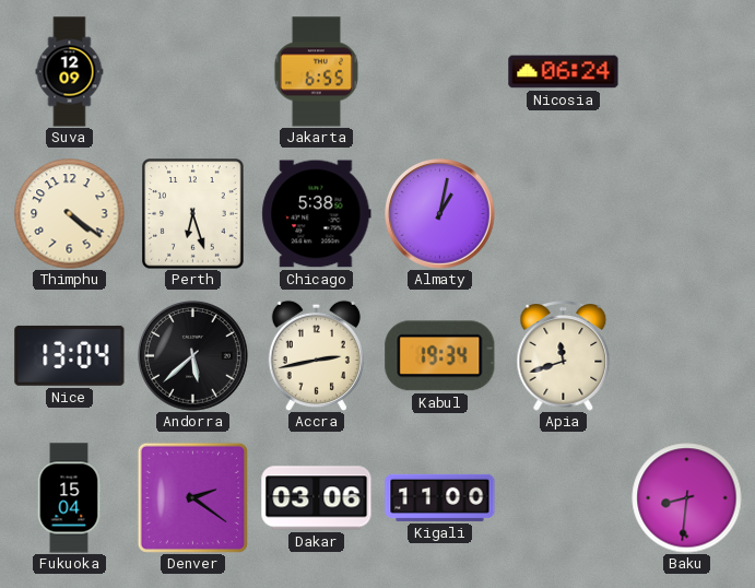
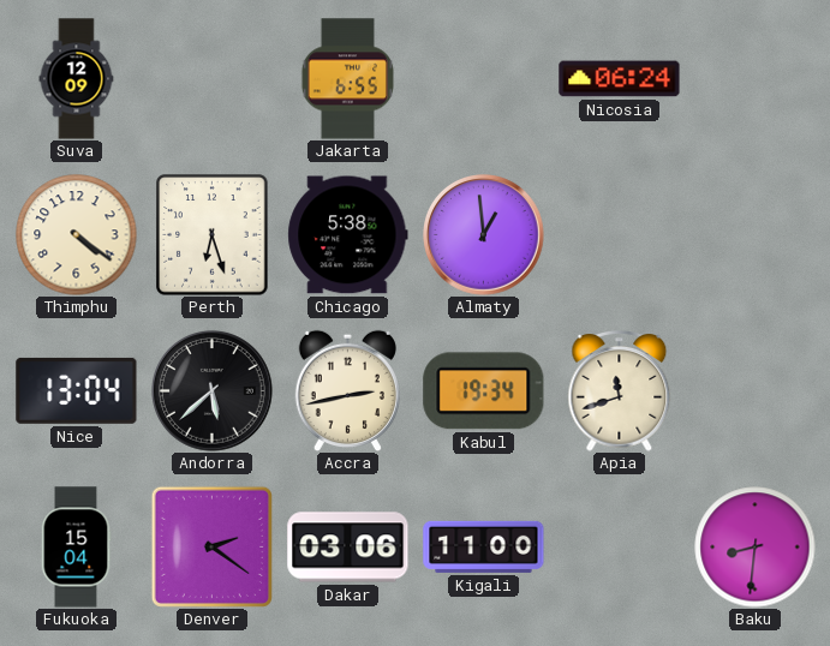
Almaty: 1:02 -> 12:59
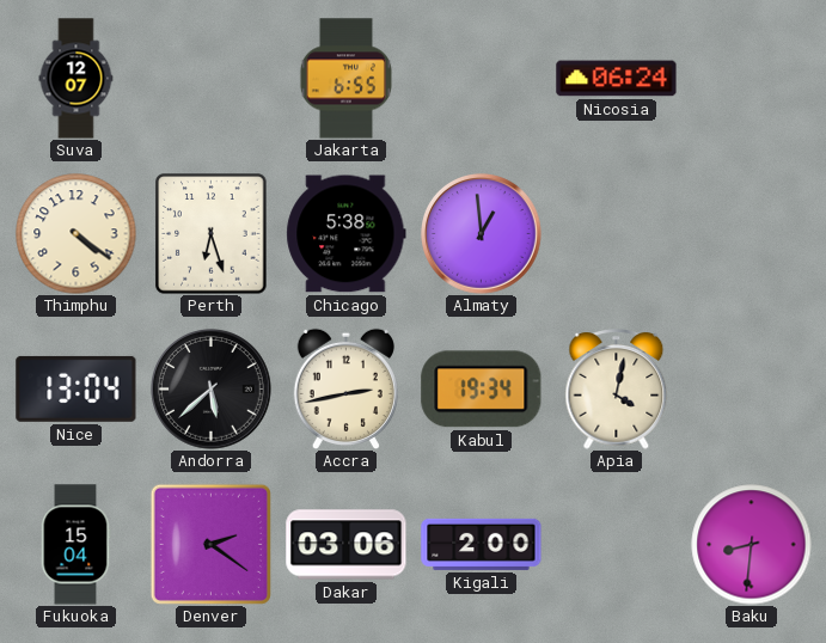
Suva: 12:09 -> 12:07
Apia: 11:42 -> 4:02
Kigali: 11:00 -> 2:00
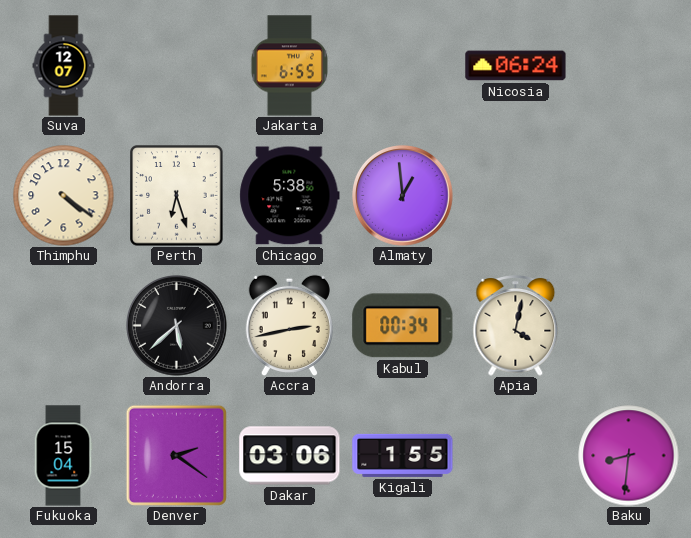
Nice: 13:04 -> none
Kabul: 19:34 -> 00:34
Kigali: 2:00 -> 1:55
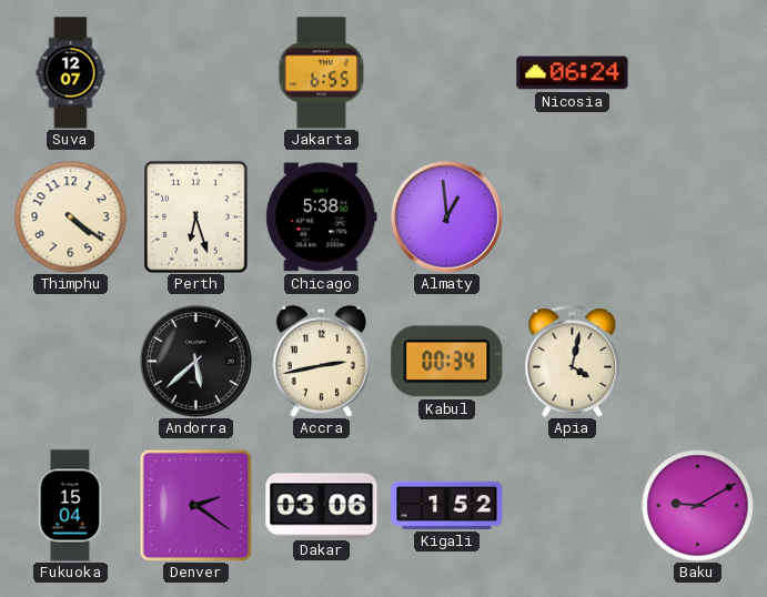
Kigali: 1:55 -> 1:52
Baku: 8:31 -> 9:10
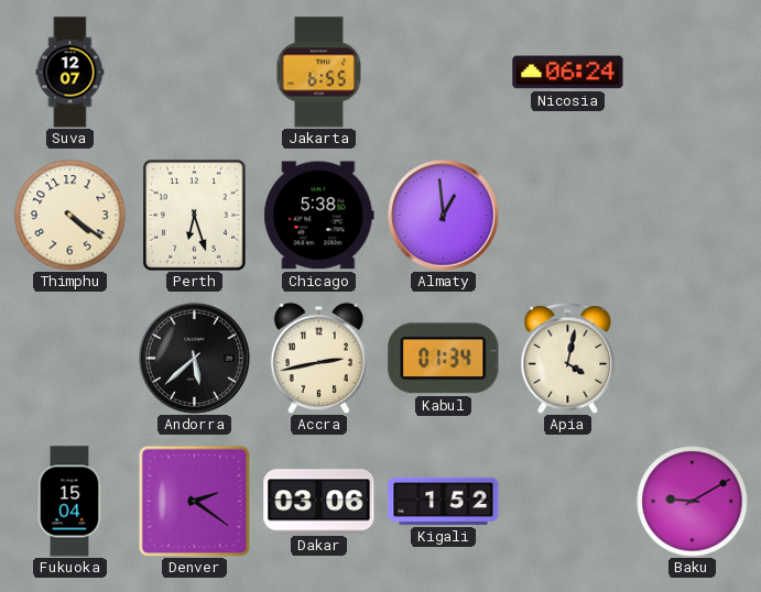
Kabul: 00:34 -> 01:34
